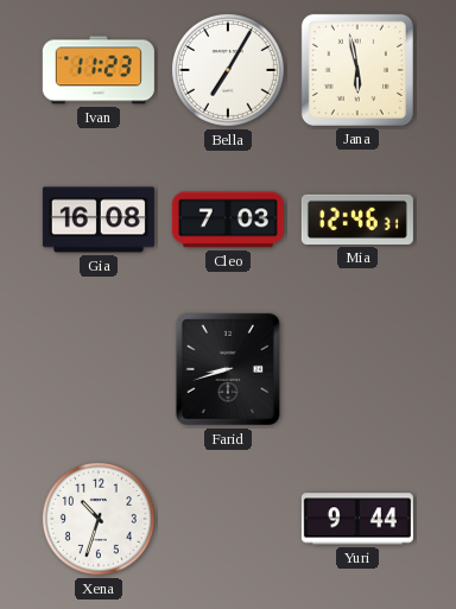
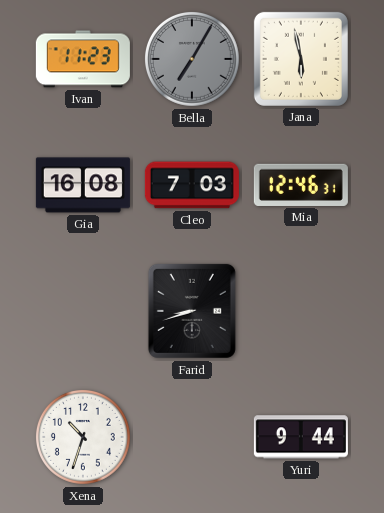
Bella dial: white -> grey
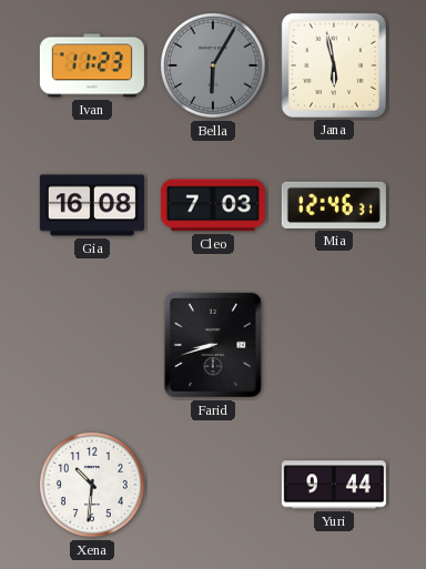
Bella: 7:05 -> 6:05
Xena: 10:33 -> 10:31
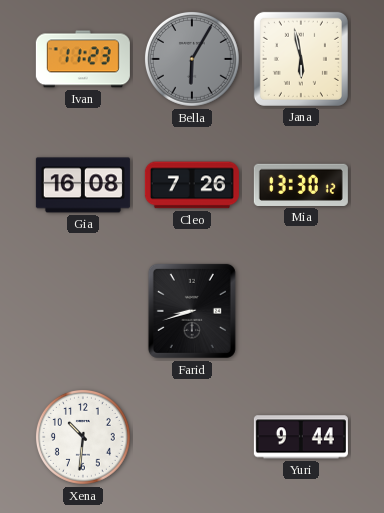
Cleo: 7:03 -> 7:26
Mia: 12:46 -> 13:30
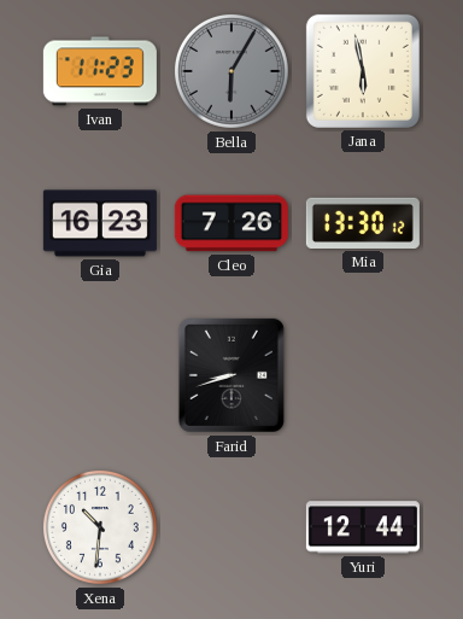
Gia: 16:08 -> 16:23
Yuri: 9:44 -> 12:44
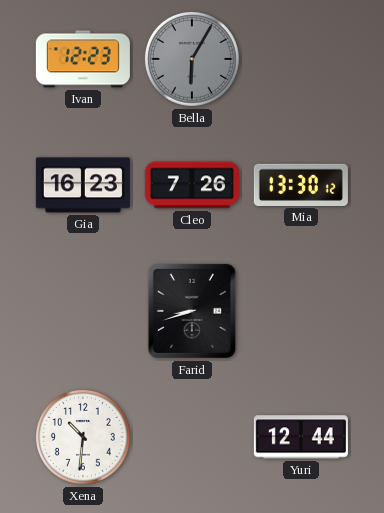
Ivan: 11:23 -> 12:23
Jana: 5:58 -> none
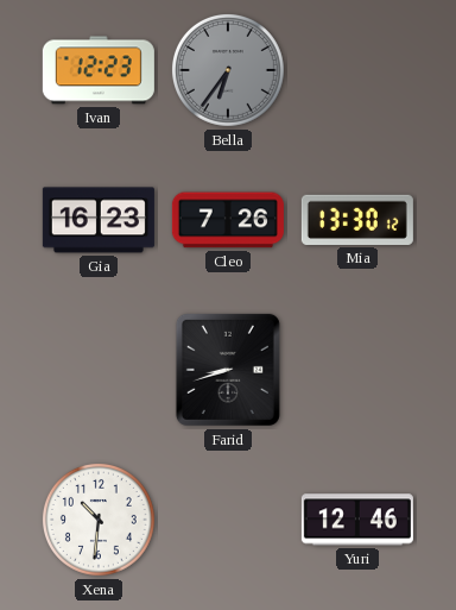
Bella: 6:05 -> 6:36
Yuri: 12:44 -> 12:46
